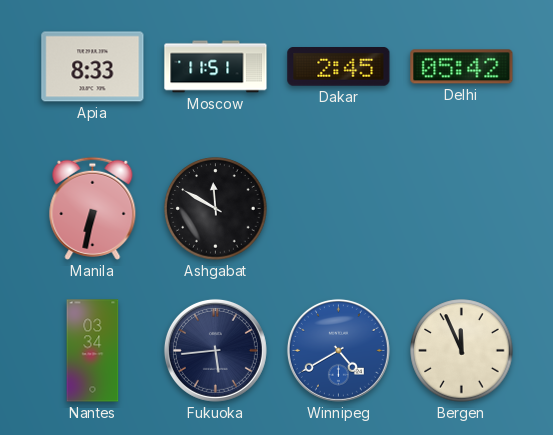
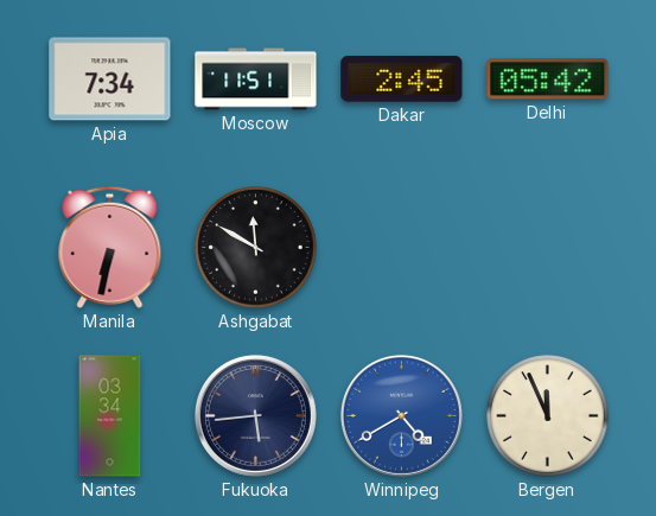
Apia: 8:33 -> 7:34
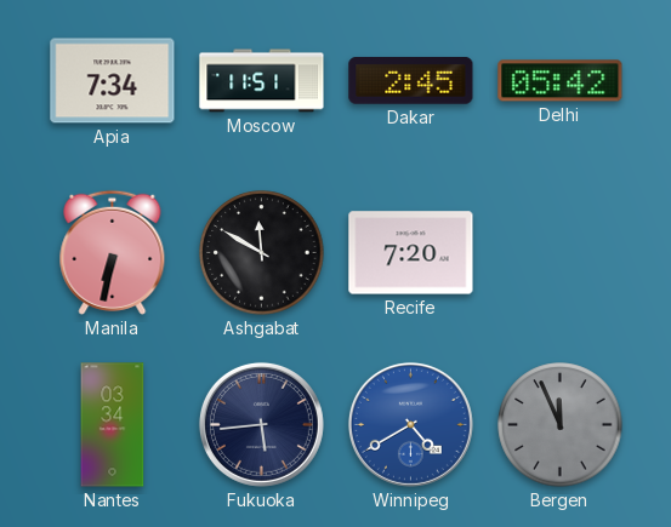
Recife: none -> 7:20
Bergen dial: cream -> grey
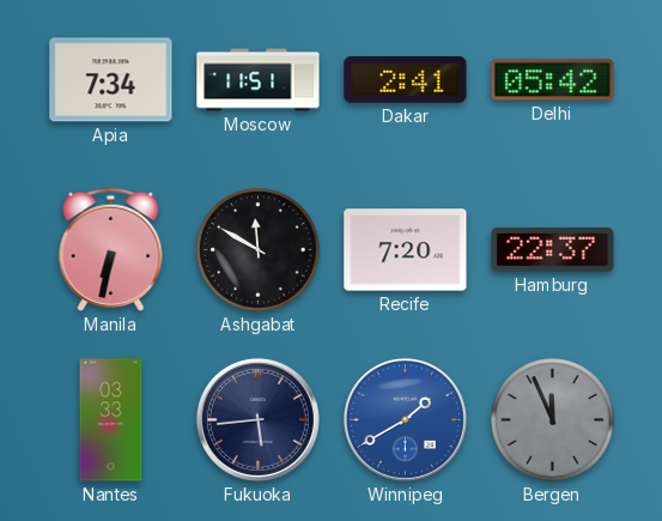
Dakar: 2:45 -> 2:41
Hamburg: none -> 22:37
Nantes: 03:34 -> 03:33
Winnipeg: 4:40 -> 1:40
